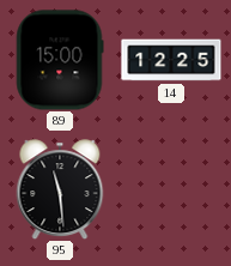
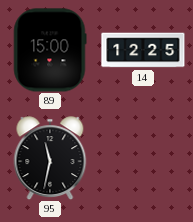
95: 11:29 -> 11:32
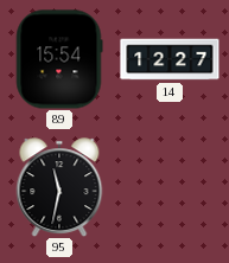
89: 15:00 -> 15:54
14: 12:25 -> 12:27
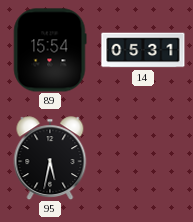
14: 12:27 -> 05:31
95: 11:32 -> 5:32
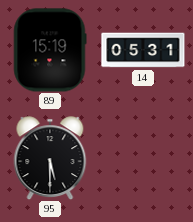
89: 15:54 -> 15:19
95: 5:32 -> 5:30
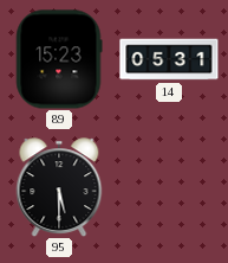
89: 15:19 -> 15:23
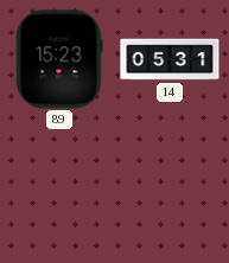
95: 5:30 -> none
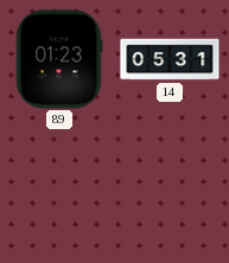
89: 15:23 -> 01:23
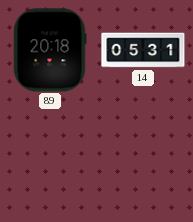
89: 01:23 -> 20:18
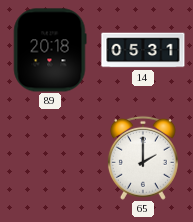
65: none -> 2:00
